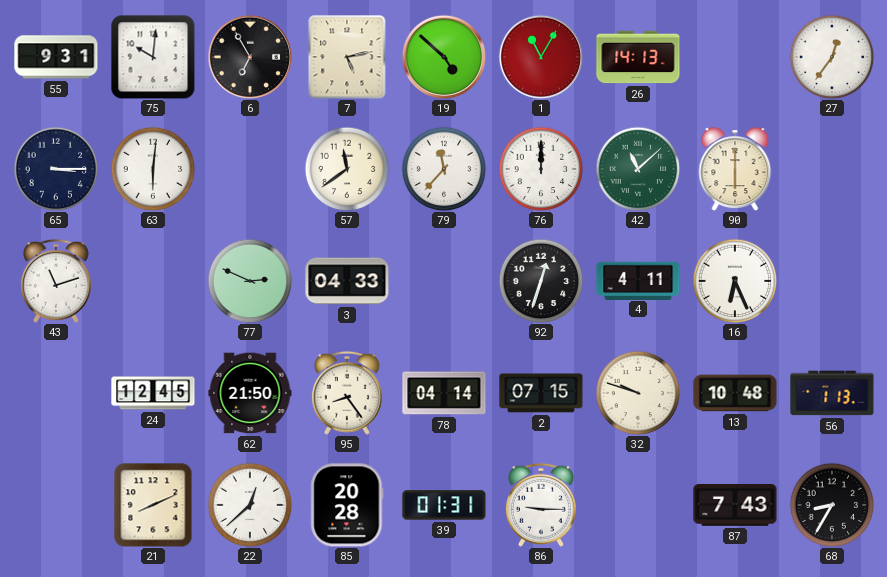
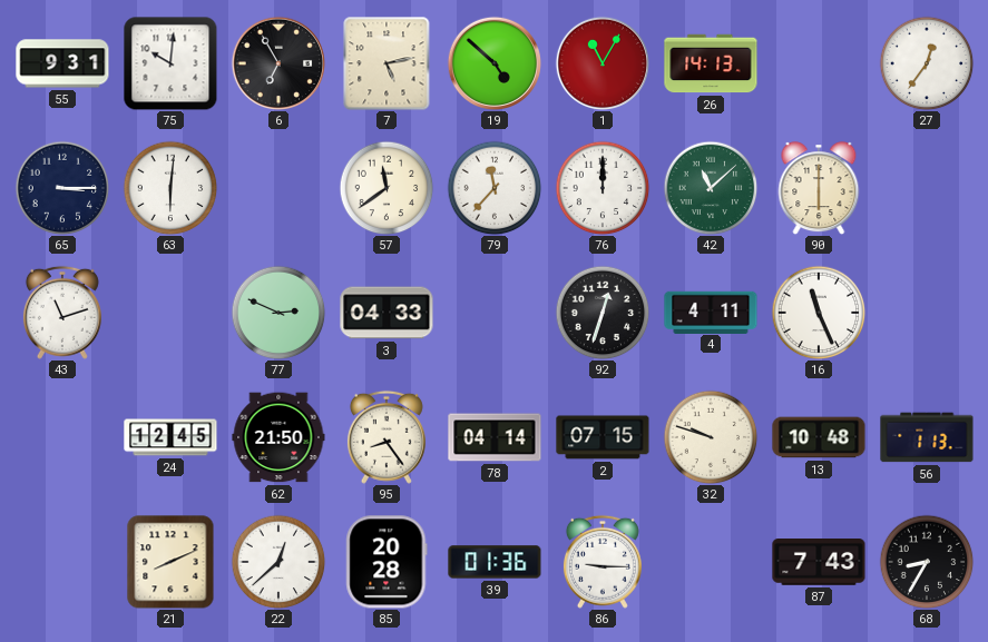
16: 6:26 -> 11:26
39: 01:31 -> 01:36
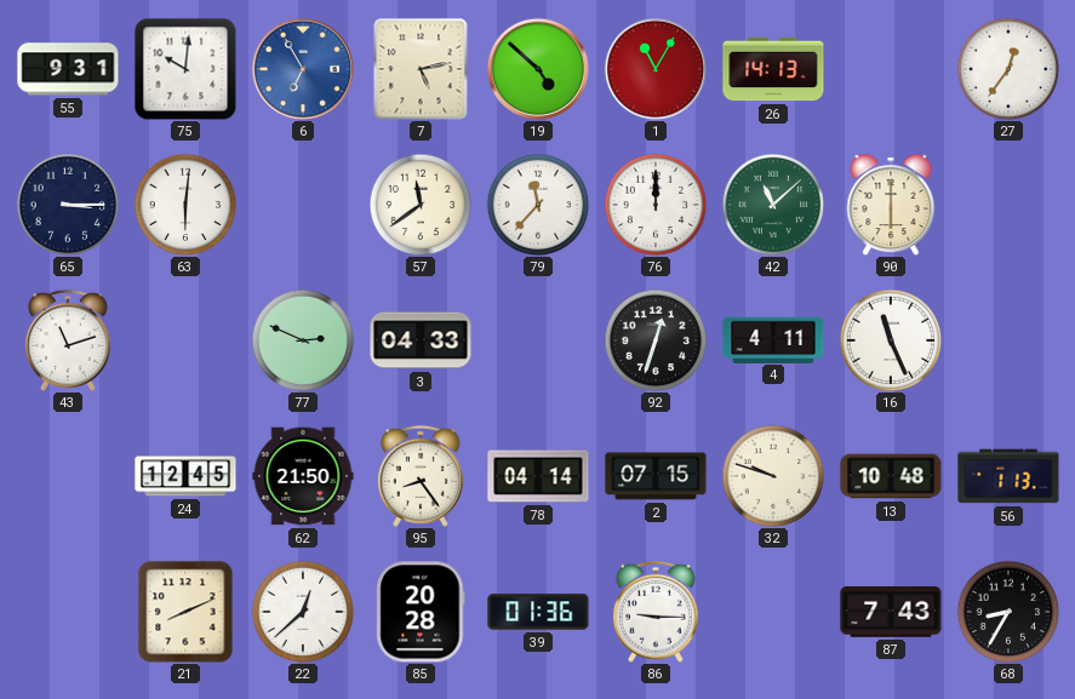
6 dial: black -> blue
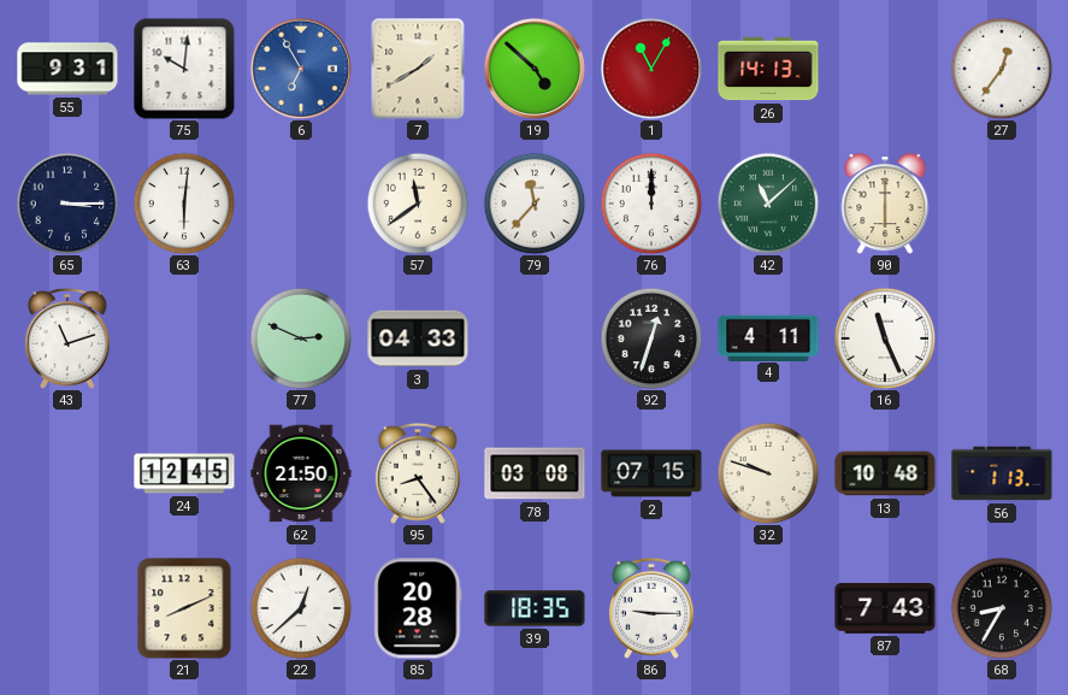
7: 5:13 -> 1:40
78: 04:14 -> 03:08
39: 01:36 -> 18:35
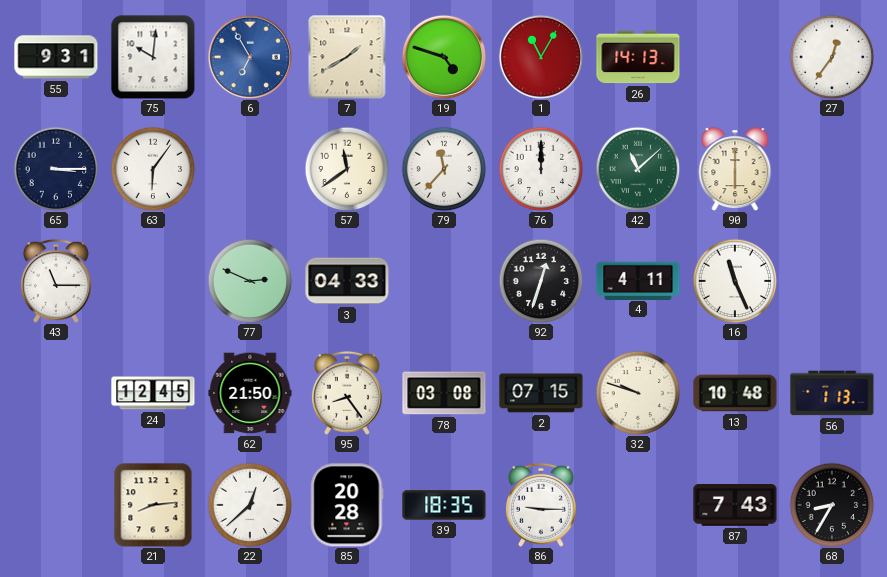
19: 4:52 -> 4:48
63: 6:01 -> 6:06
43: 11:12 -> 11:15
21: 8:11 -> 8:14
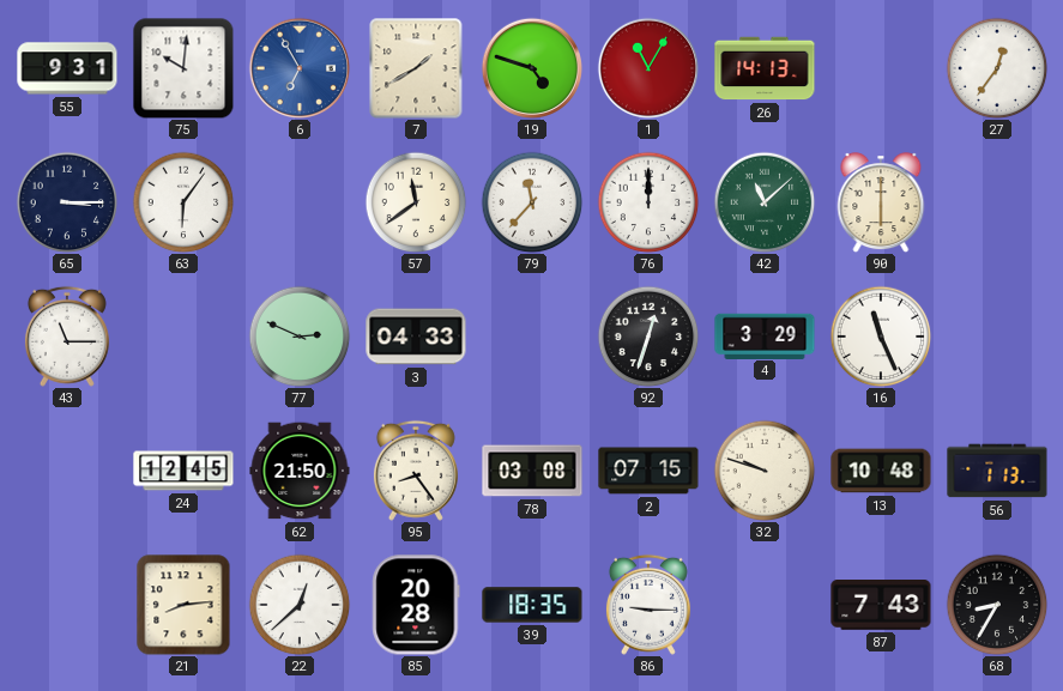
4: 4:11 -> 3:29
